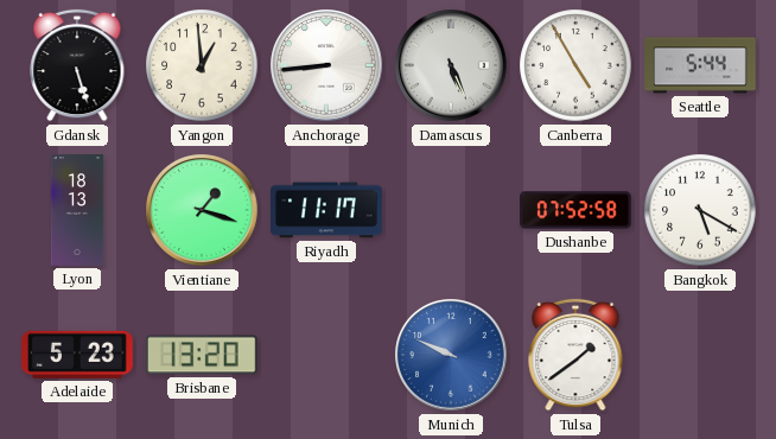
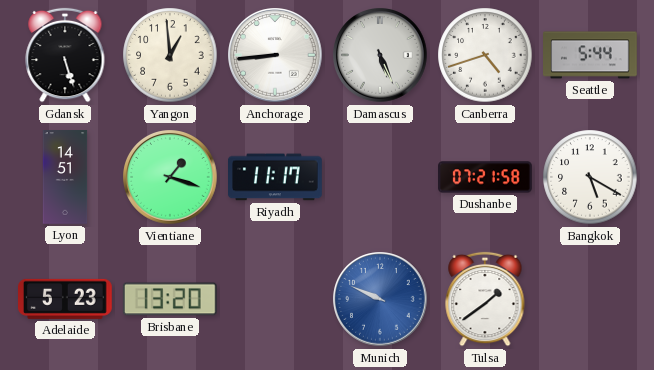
Canberra: 4:55 -> 4:42
Lyon: 18:13 -> 14:51
Dushanbe: 07:52 -> 07:21
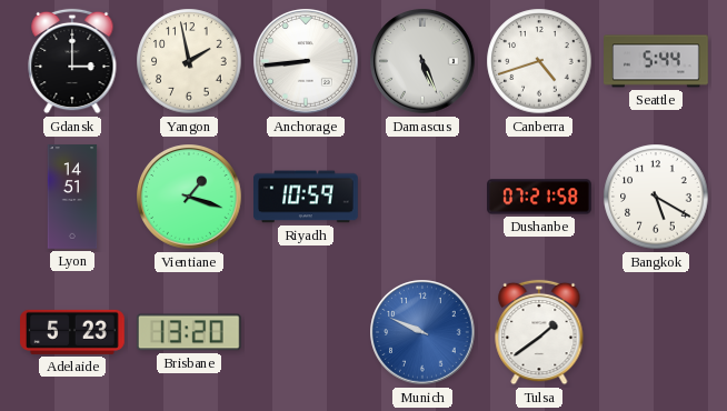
Gdansk: 5:27 -> 3:00
Yangon: 12:59 -> 1:58
Riyadh: 11:17 -> 10:59
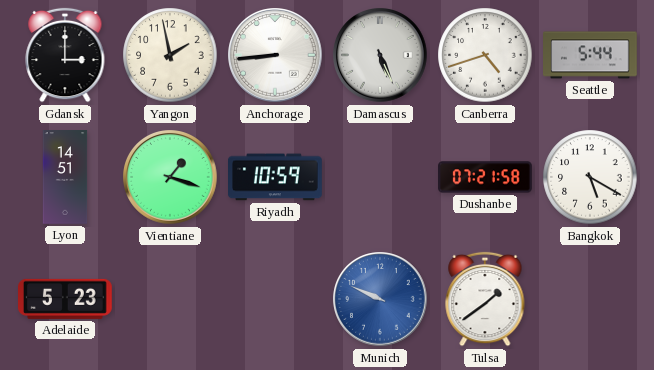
Brisbane: 13:20 -> none
